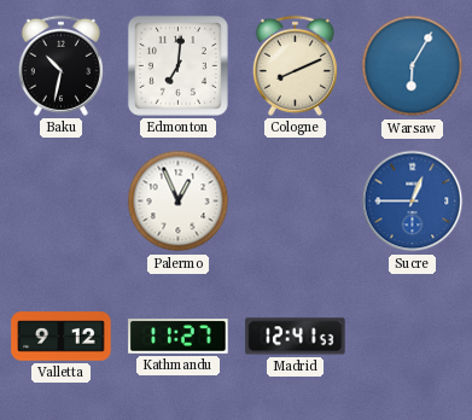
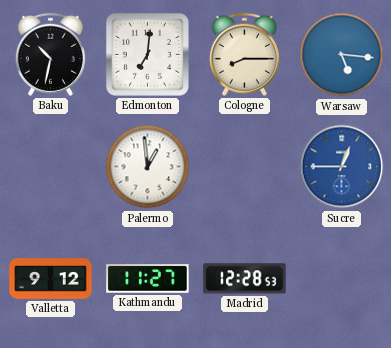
Cologne: 8:11 -> 8:15
Warsaw: 6:05 -> 5:16
Palermo: 12:56 -> 12:59
Madrid: 12:41 -> 12:28
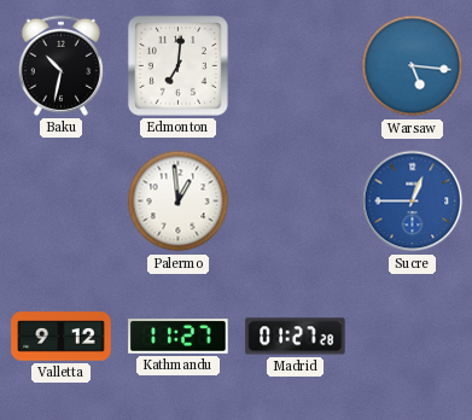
Cologne: 8:15 -> none
Madrid: 12:28 -> 01:27
